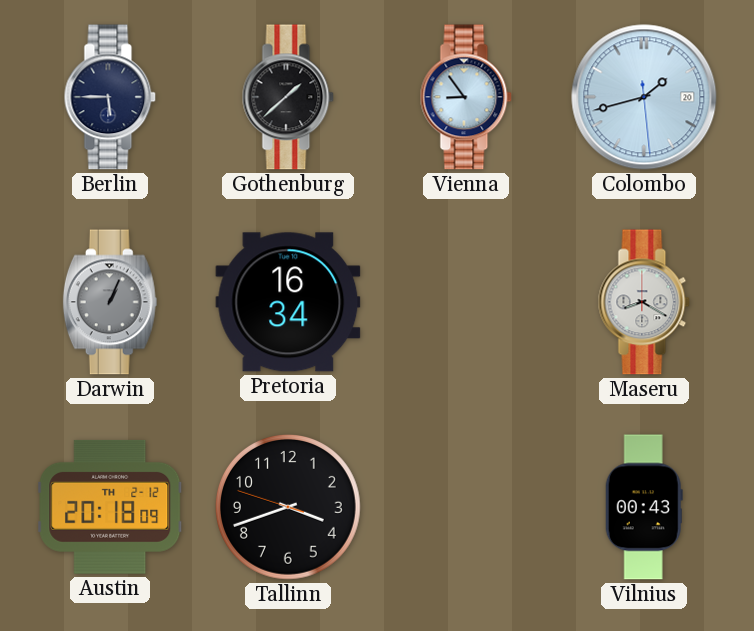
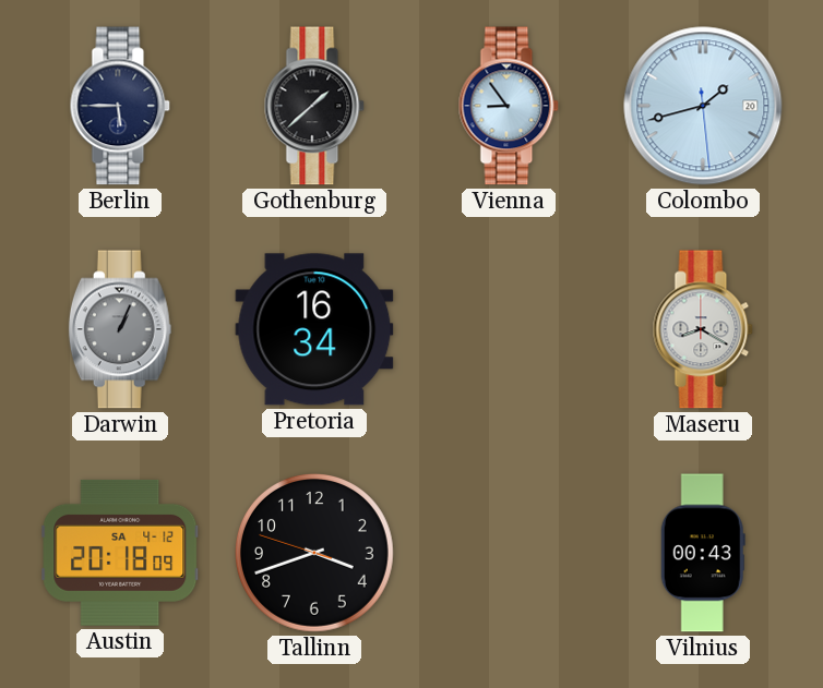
Austin date: TH 2-12 -> SA 4-12
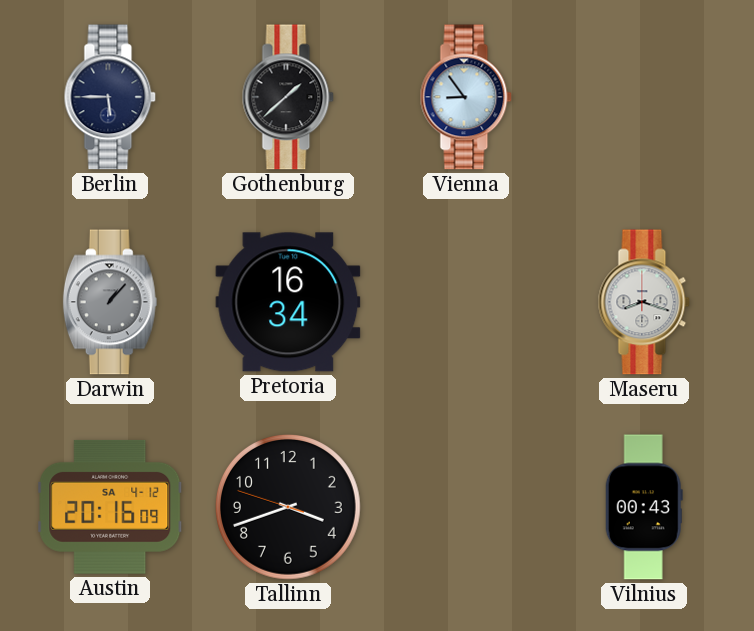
Colombo: 1:42 -> none
Darwin: 1:04 -> 1:07
Maseru: 8:20 -> 8:18
Austin: 20:18 -> 20:16
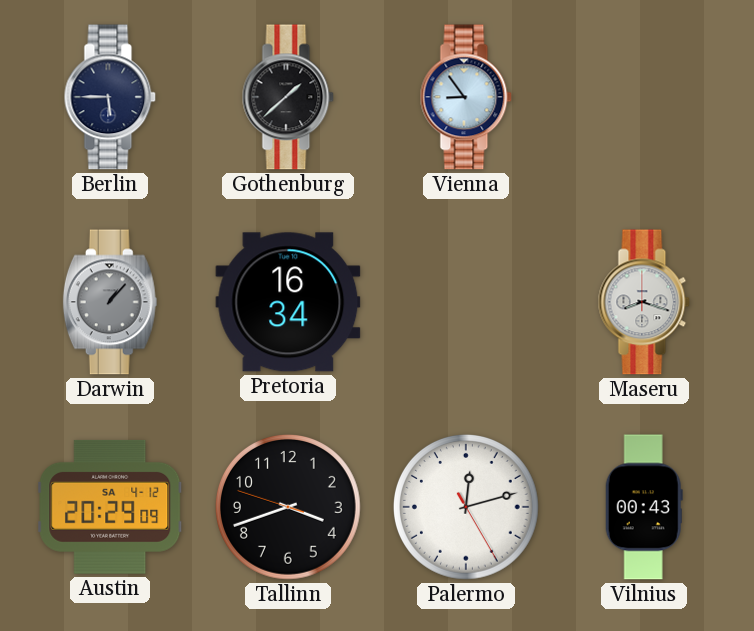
Austin: 20:16 -> 20:29
Palermo: none -> 12:12
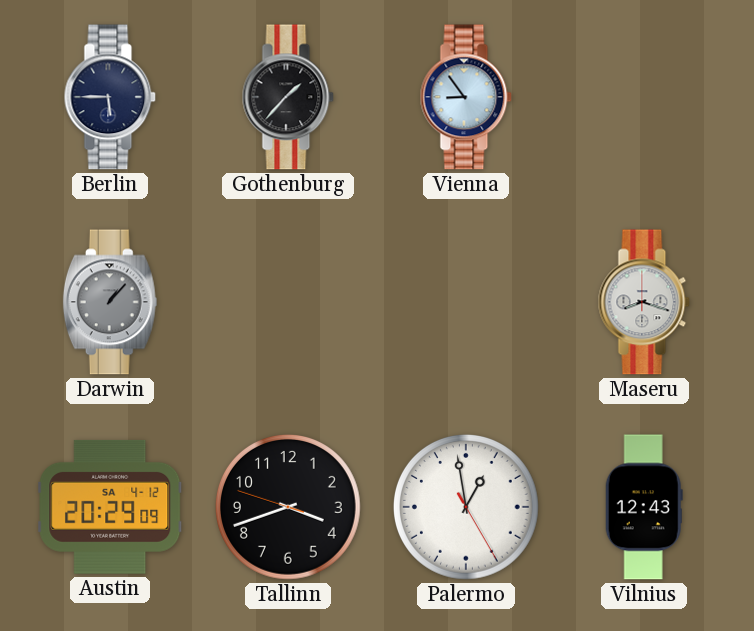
Gothenburg: 1:38 -> 1:37
Pretoria: 16:34 -> none
Palermo: 12:12 -> 12:58
Vilnius: 00:43 -> 12:43
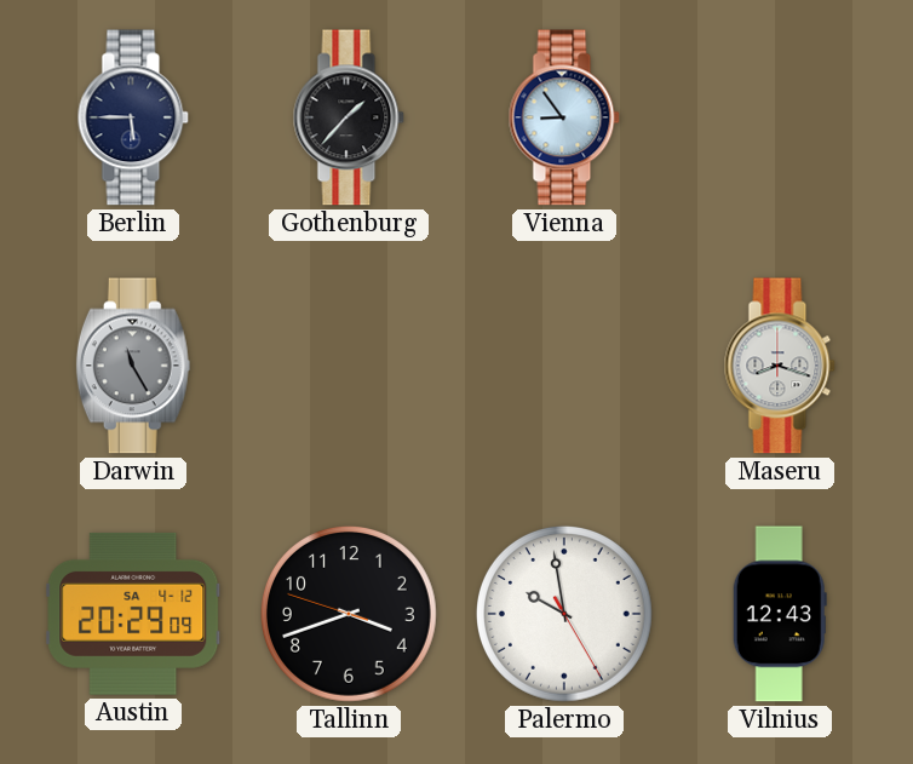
Darwin: 1:07 -> 11:25
Palermo: 12:58 -> 9:58
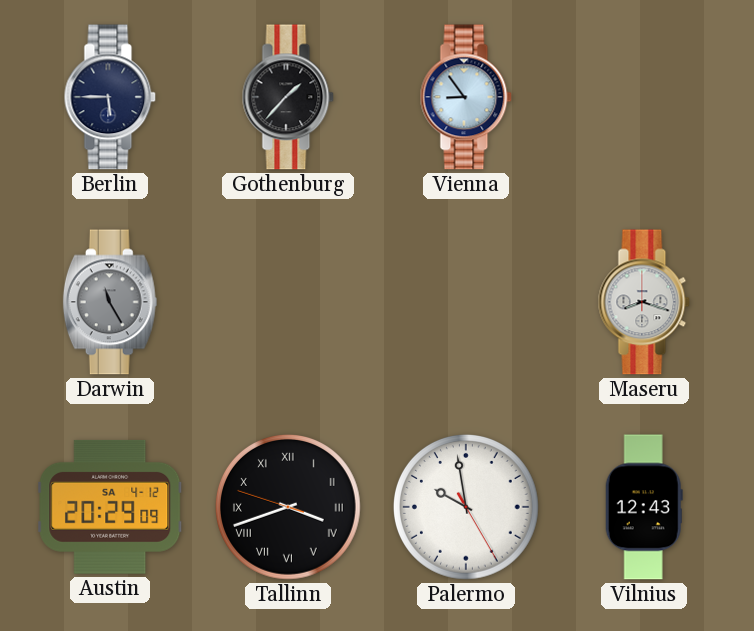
Tallinn numerals: Arabic -> Roman
